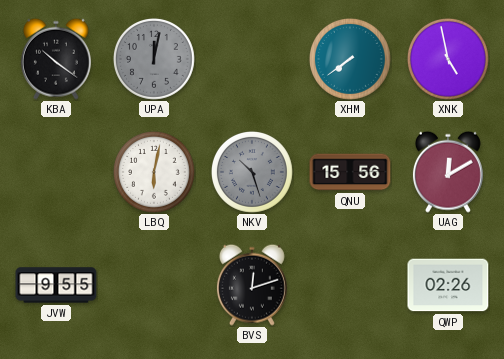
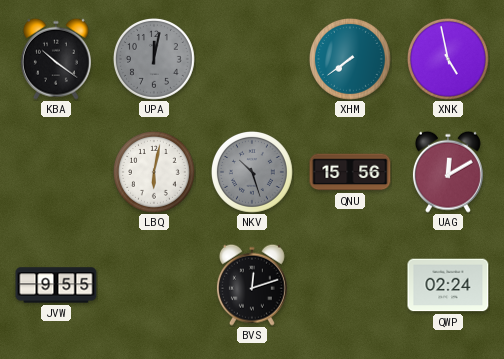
QWP: 02:26 -> 02:24
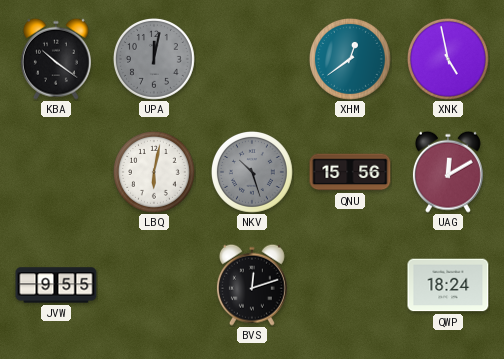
XHM: 7:39 -> 12:39
QWP: 02:24 -> 18:24
